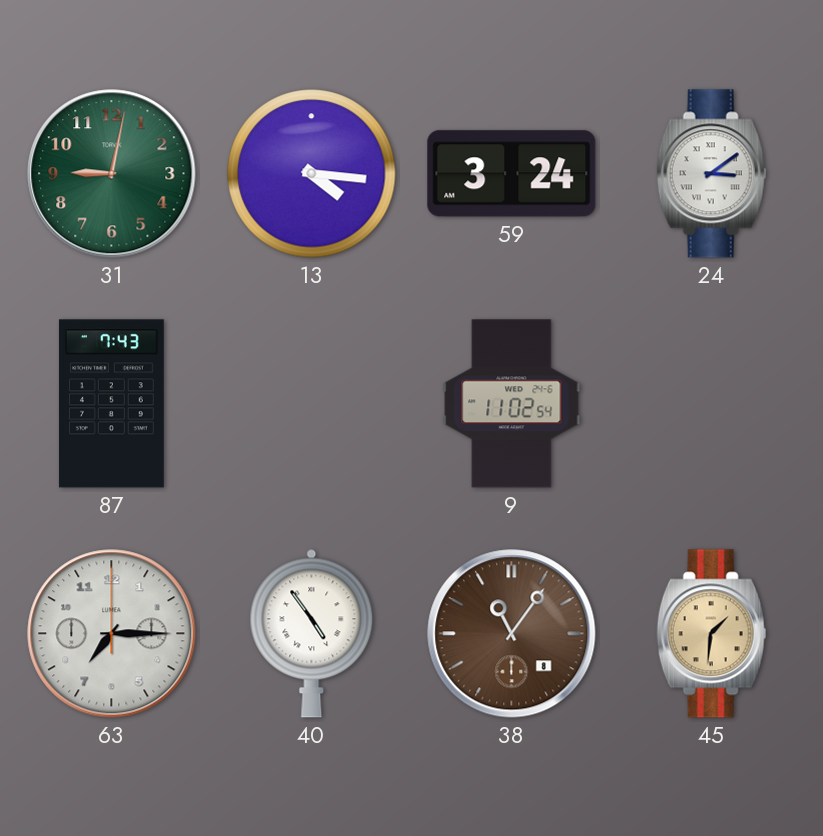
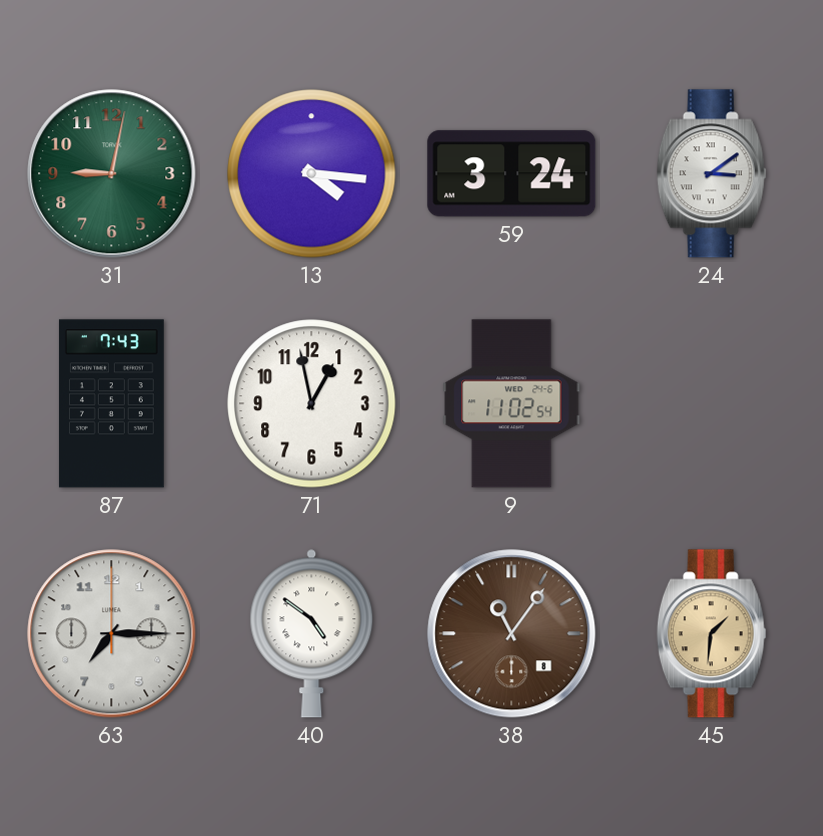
71: none -> 12:58
40: 4:54 -> 4:51
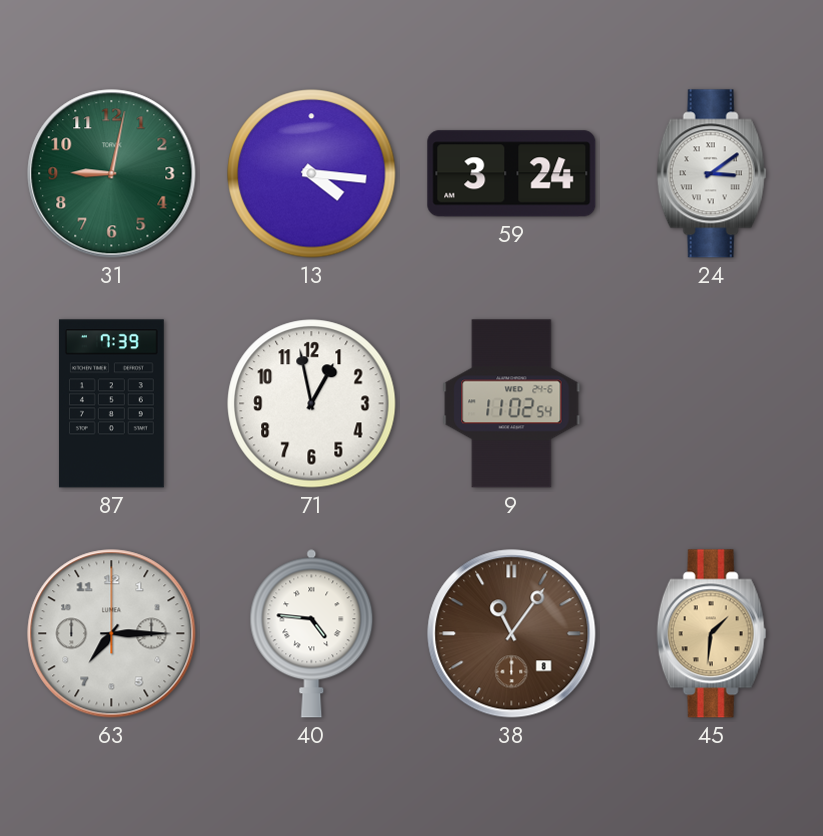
87: 7:43 -> 7:39
40: 4:51 -> 4:46
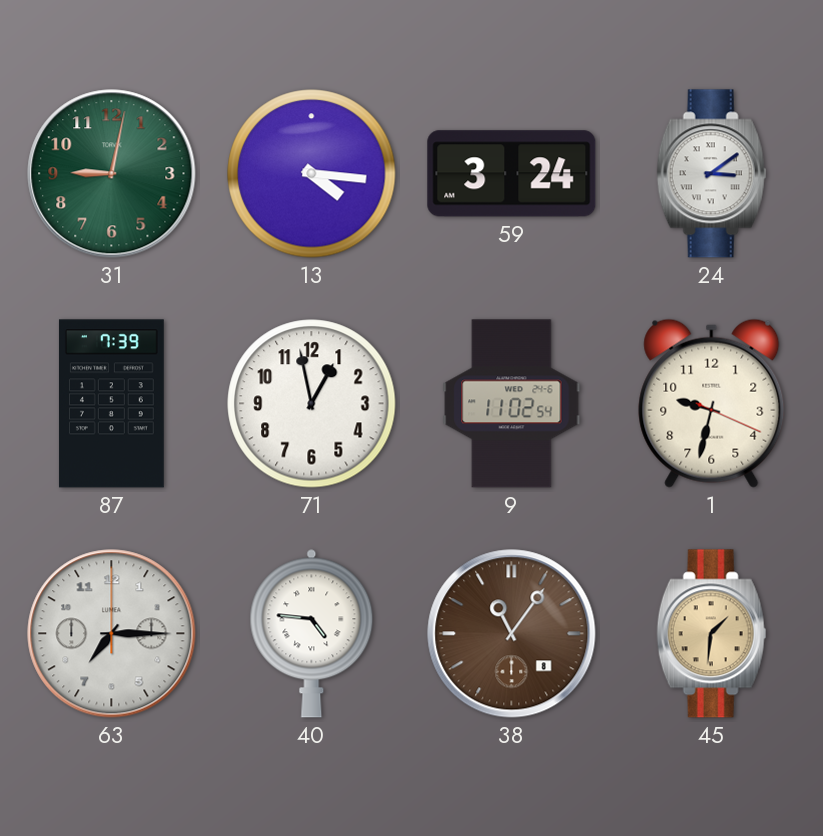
1: none -> 9:32
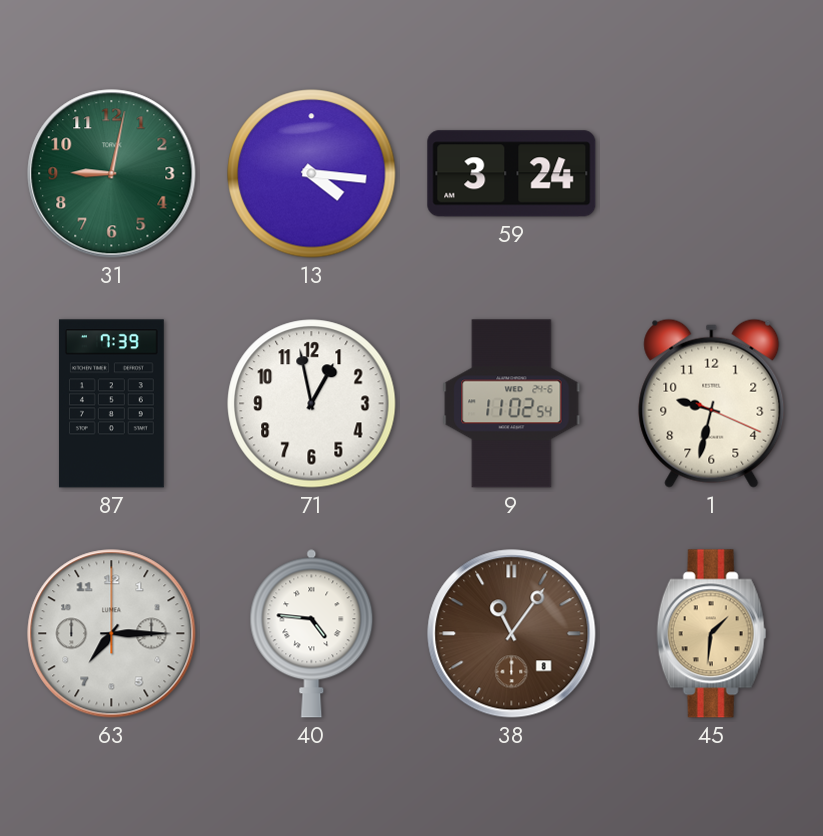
24: 3:09 -> none
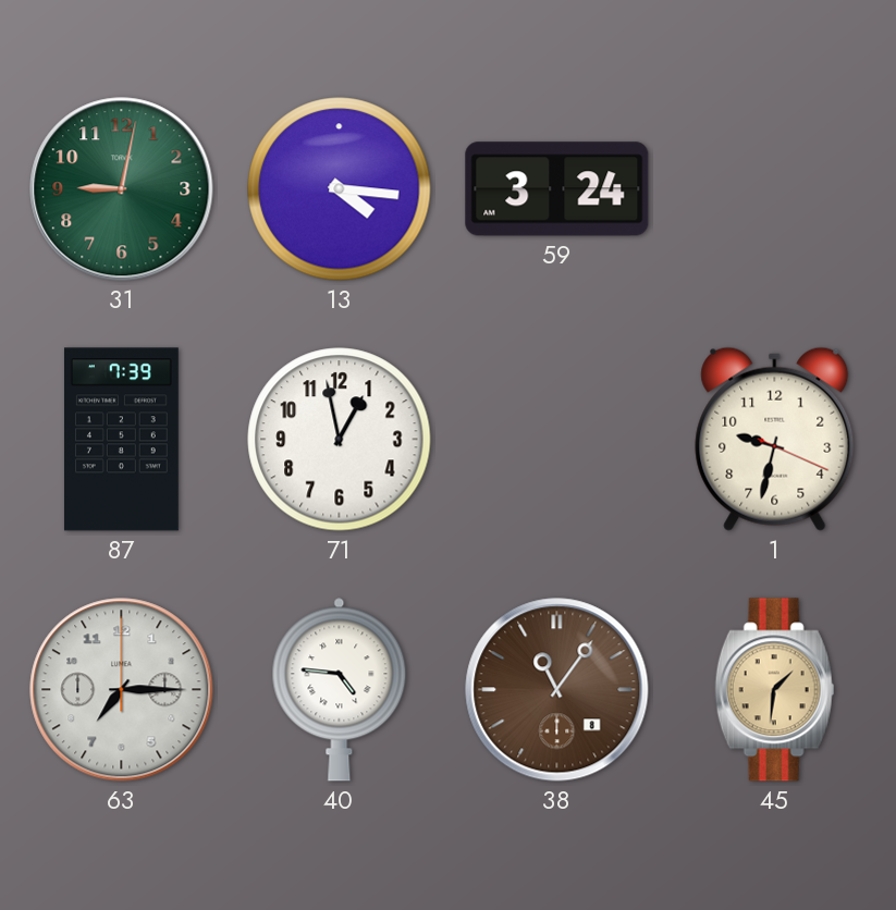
9: 11:02 -> none
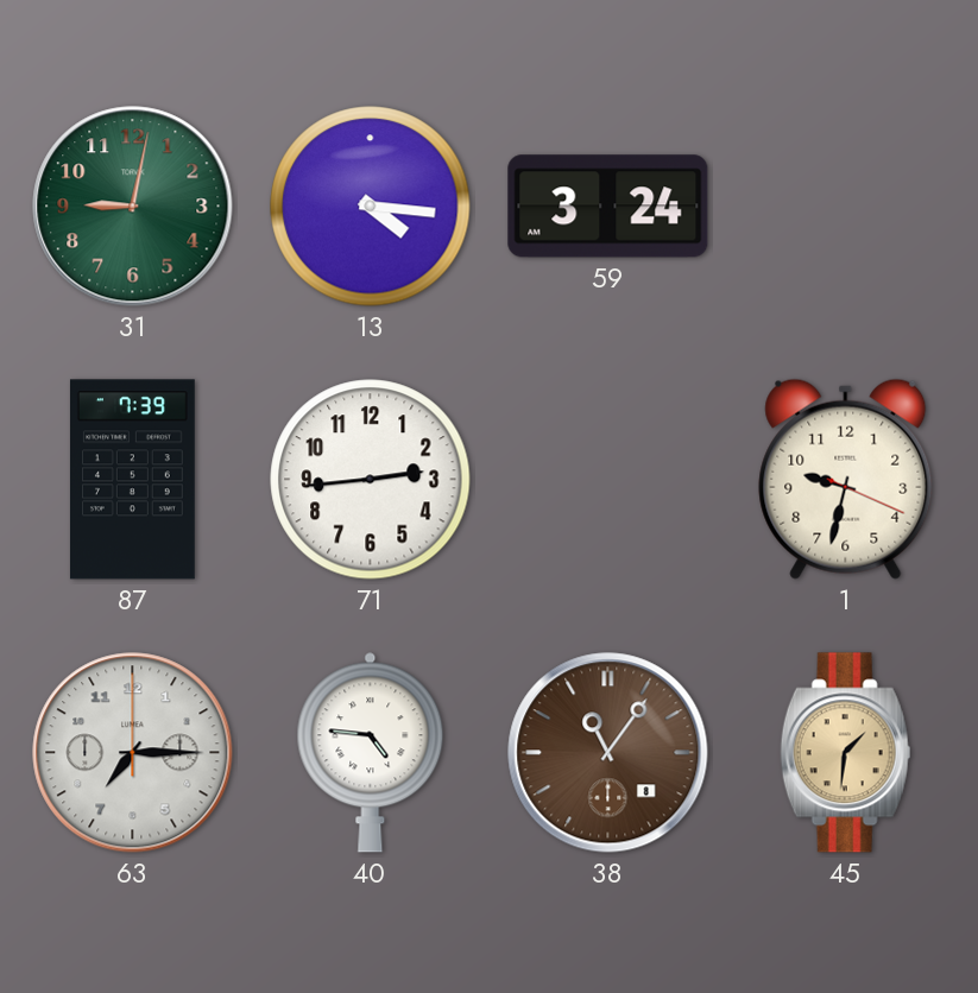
71: 12:58 -> 2:44
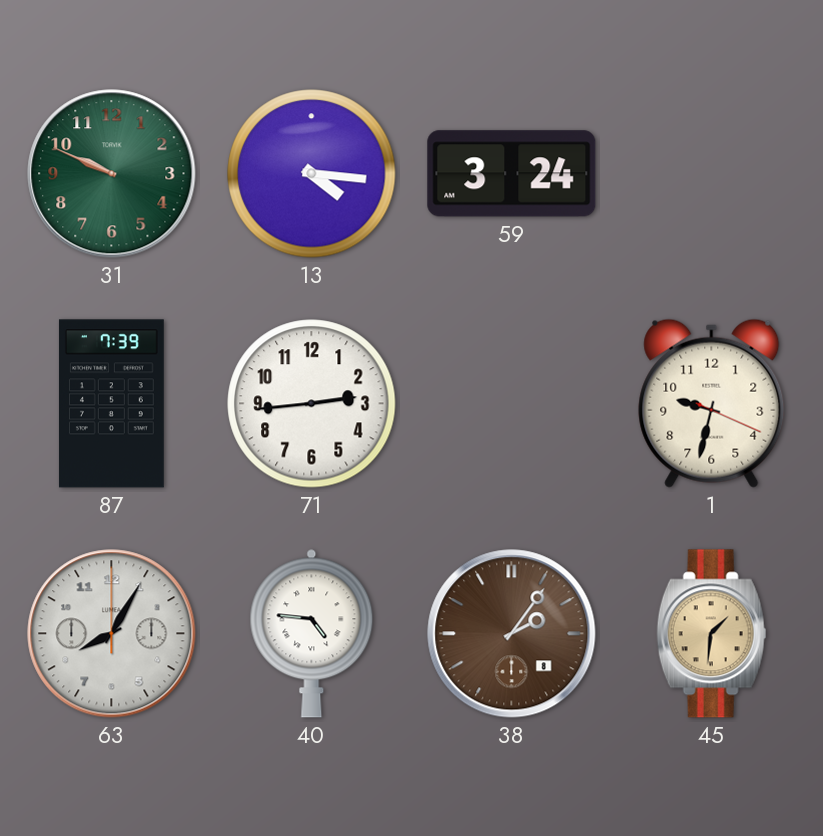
31: 9:02 -> 9:49
63: 7:15 -> 8:05
38: 11:06 -> 2:06
